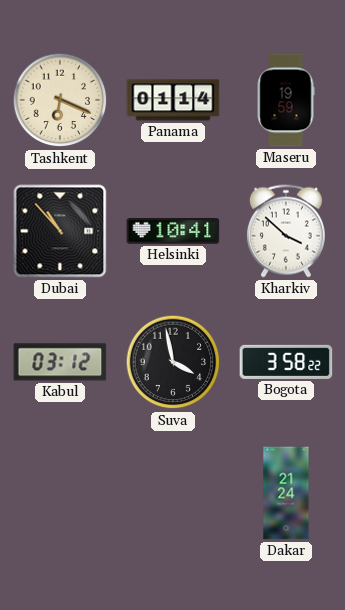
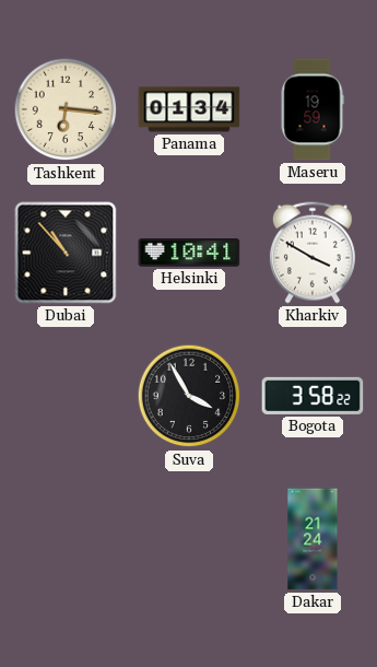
Tashkent: 6:19 -> 6:16
Panama: 01:14 -> 01:34
Kharkiv: 3:52 -> 3:50
Kabul: 03:12 -> none
Suva: 3:58 -> 3:55
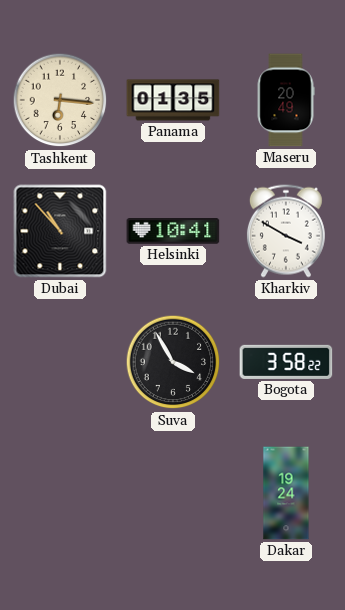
Panama: 01:34 -> 01:35
Maseru: 19:59 -> 20:49
Dakar: 21:24 -> 19:24
